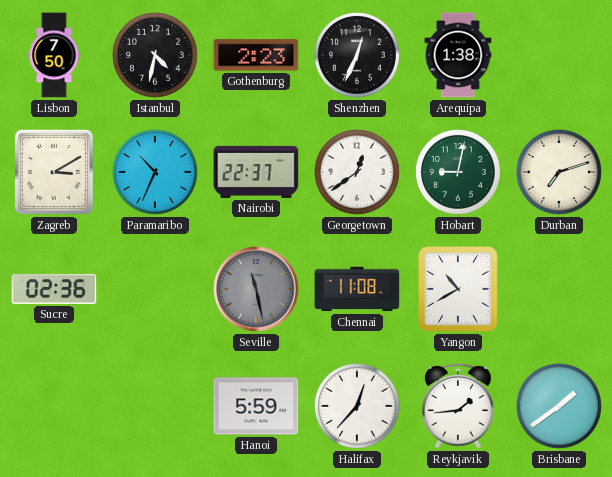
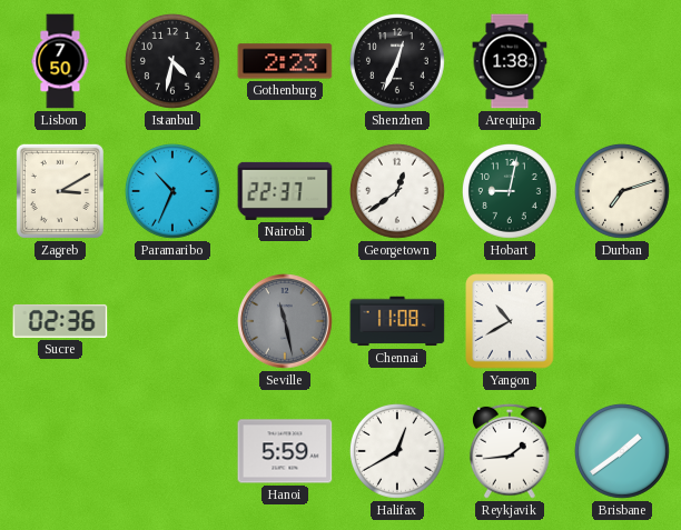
Halifax: 12:37 -> 12:40
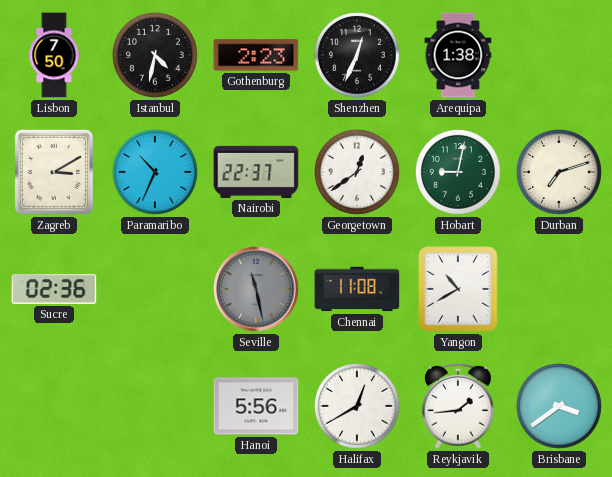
Hanoi: 5:59 -> 5:56
Brisbane: 1:39 -> 3:39
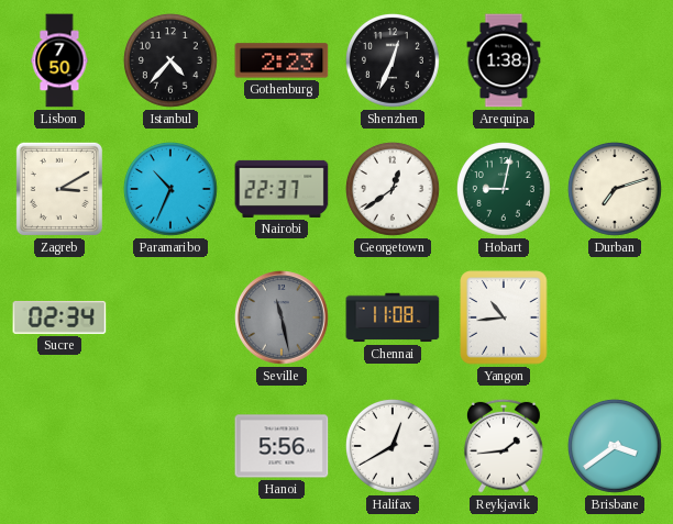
Istanbul: 4:32 -> 4:37
Sucre: 02:36 -> 02:34
Yangon: 10:40 -> 10:44
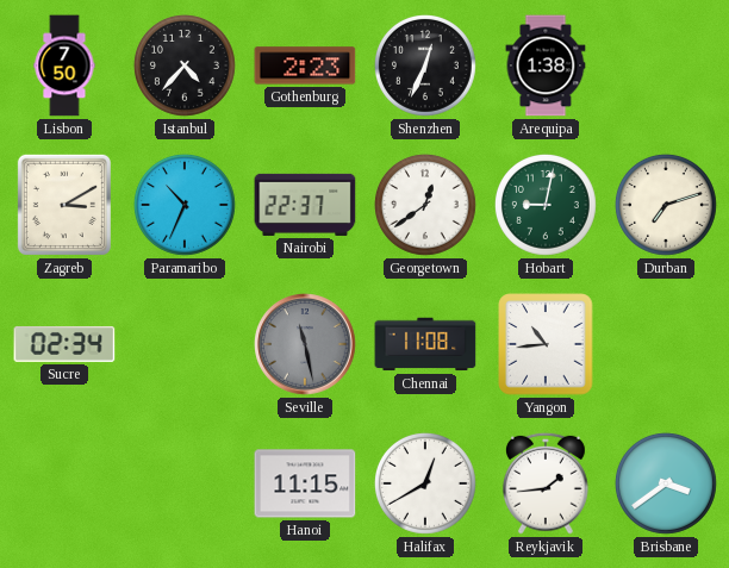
Hanoi: 5:56 -> 11:15
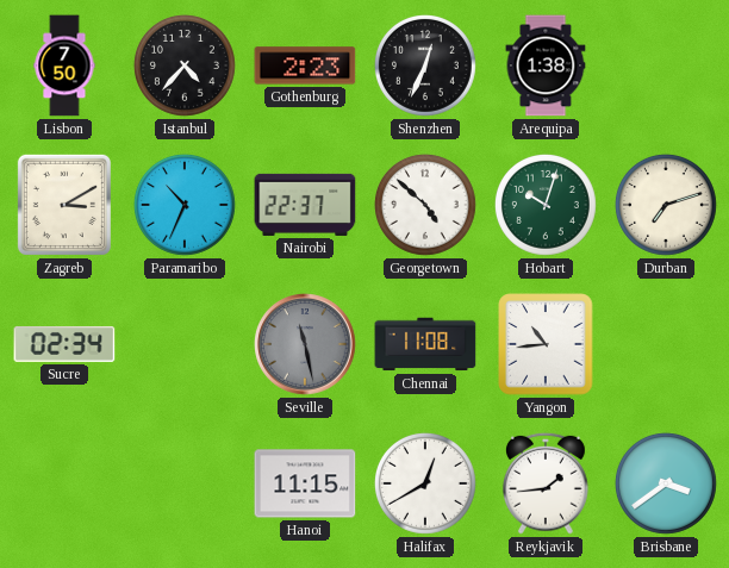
Georgetown: 12:39 -> 4:52
Hobart: 9:02 -> 10:03
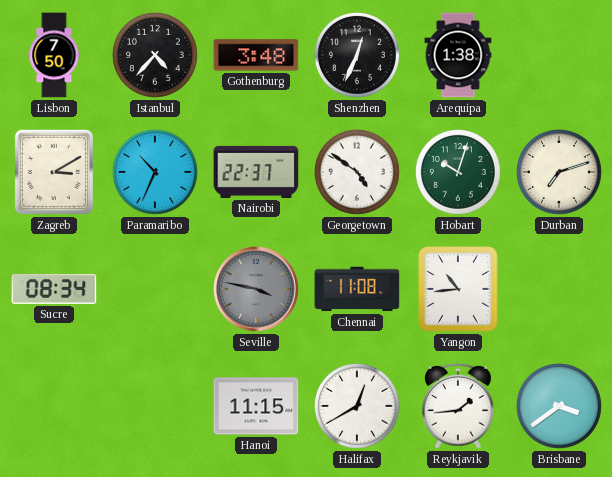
Gothenburg: 2:23 -> 3:48
Georgetown: 4:52 -> 4:51
Sucre: 02:34 -> 08:34
Seville: 11:28 -> 3:47
